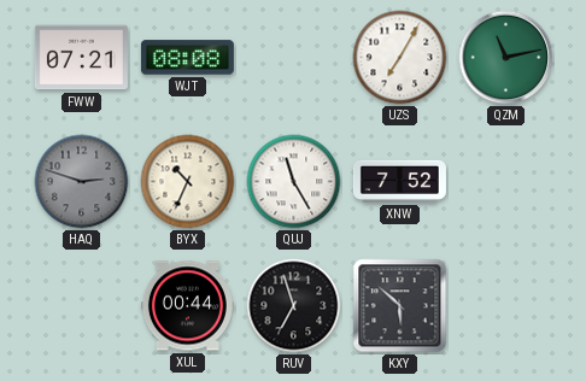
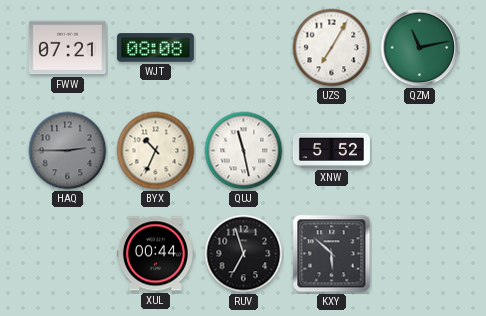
HAQ: 2:48 -> 2:45
QUJ: 11:25 -> 11:28
XNW: 7:52 -> 5:52
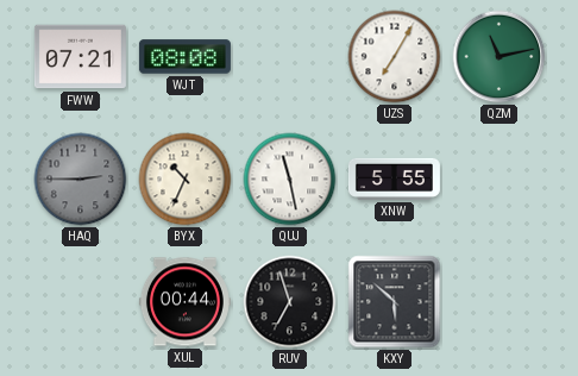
XNW: 5:52 -> 5:55
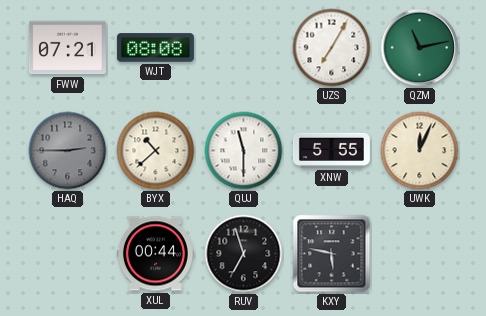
BYX: 10:34 -> 10:38
QUJ: 11:28 -> 11:30
UWK: none -> 12:04
KXY: 5:52 -> 5:47
